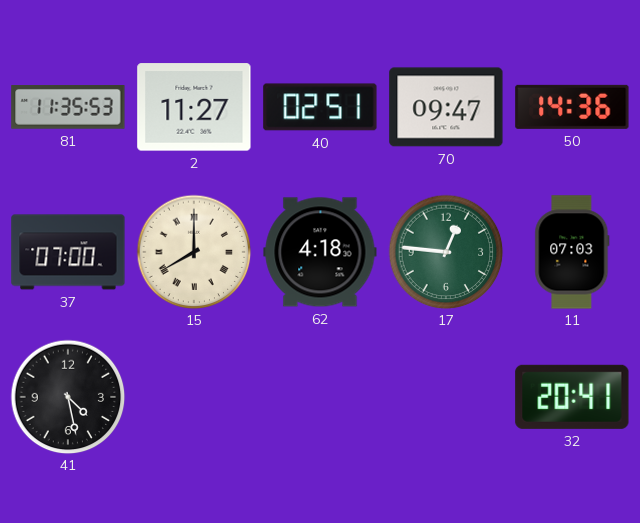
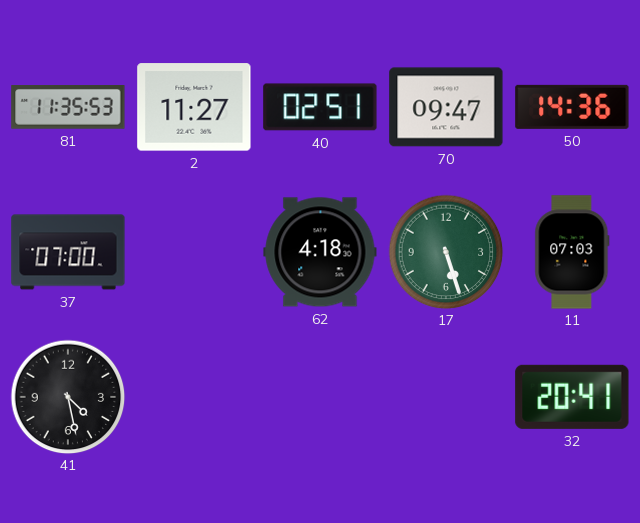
15: 8:00 -> none
17: 12:46 -> 5:27
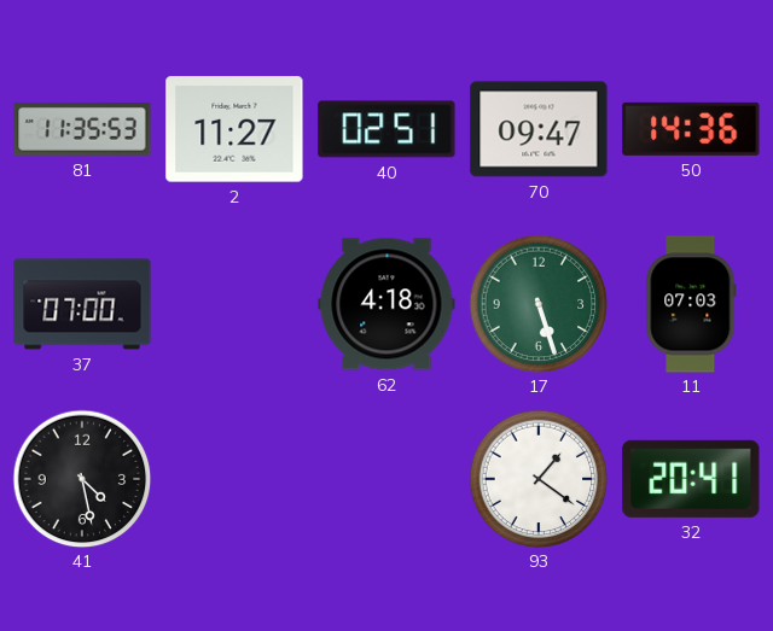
93: none -> 1:21
